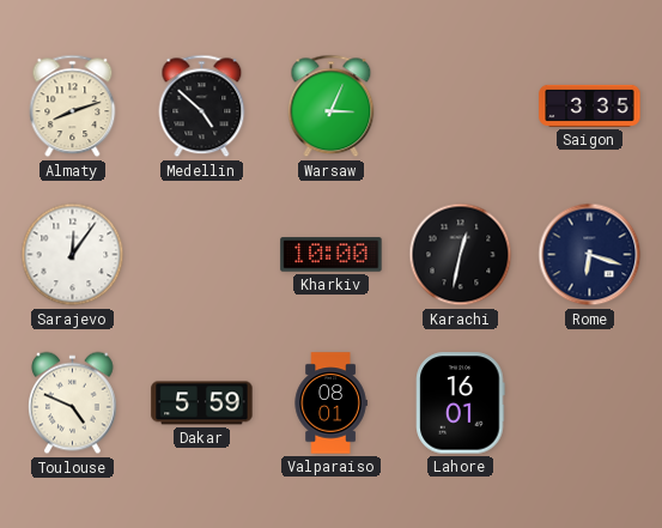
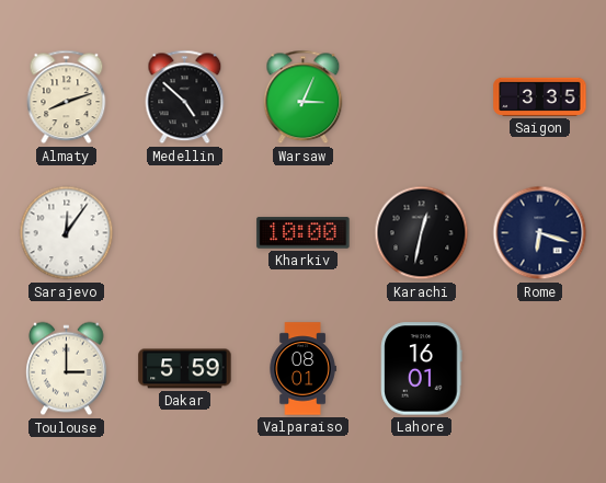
Toulouse: 4:49 -> 3:00
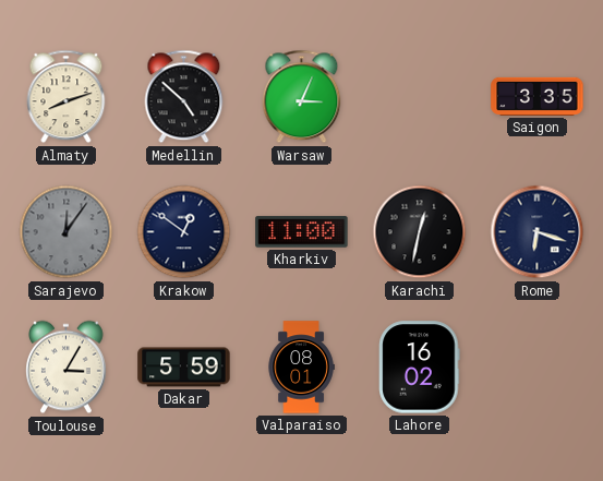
Sarajevo dial: white -> grey
Krakow: none -> 12:51
Kharkiv: 10:00 -> 11:00
Toulouse: 3:00 -> 3:05
Lahore: 16:01 -> 16:02
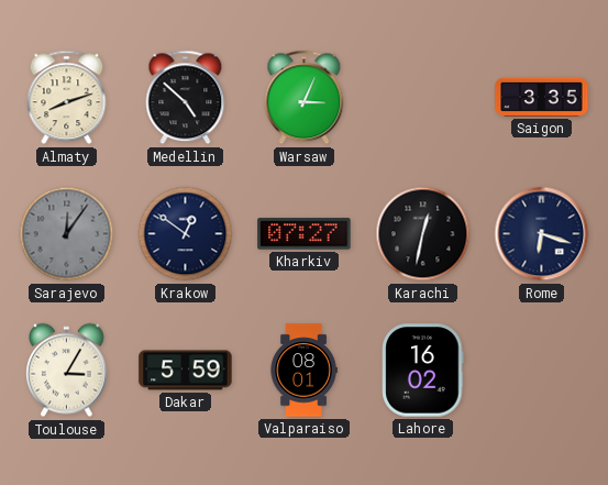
Kharkiv: 11:00 -> 07:27
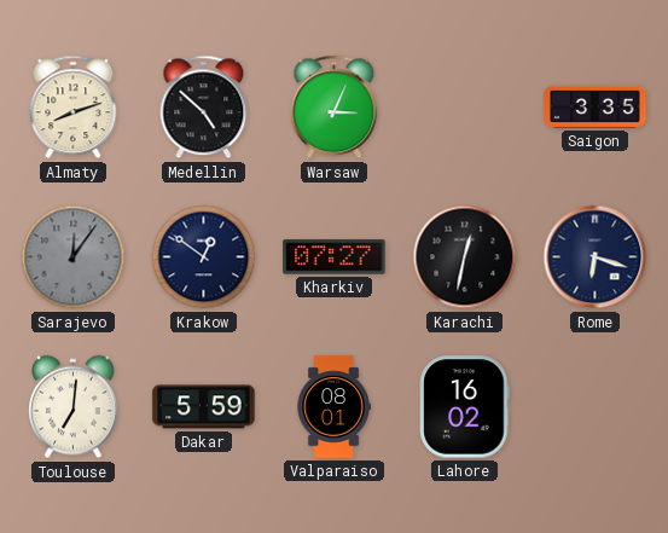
Toulouse: 3:05 -> 7:01
